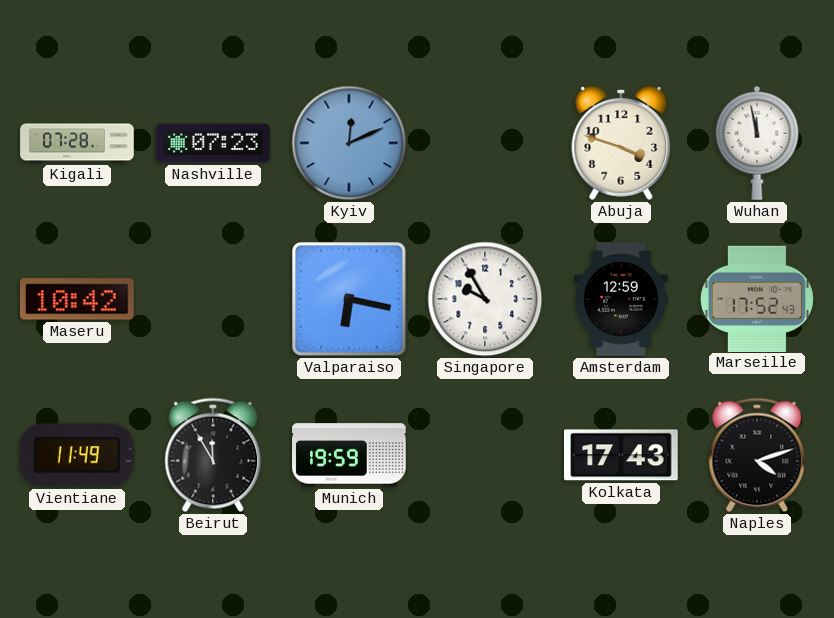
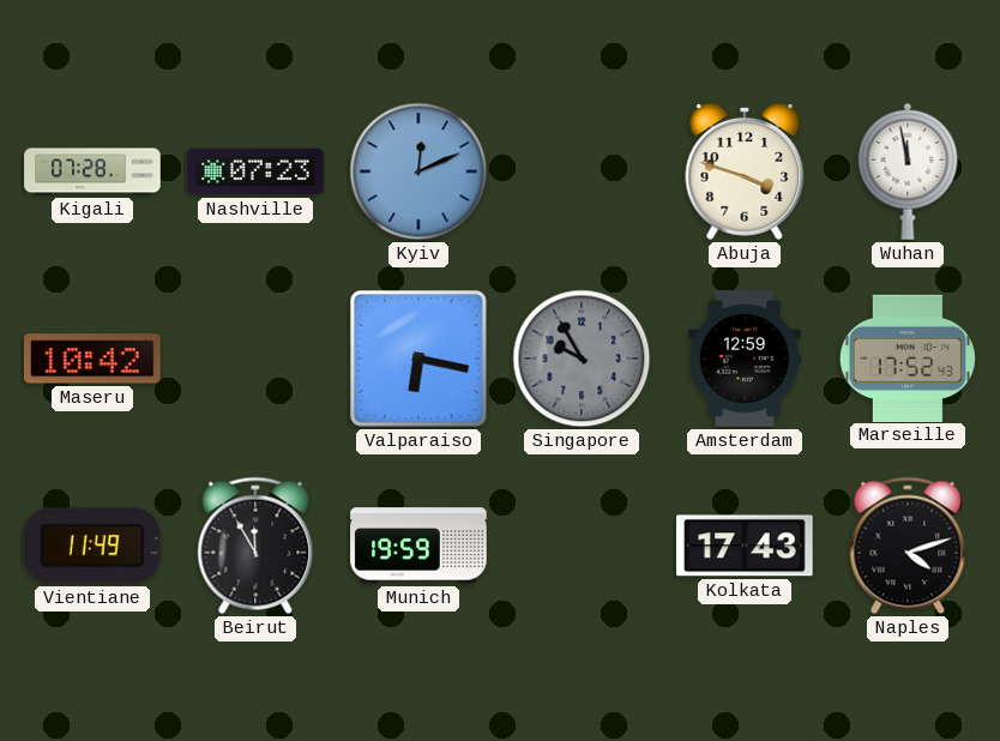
Singapore dial: white -> grey
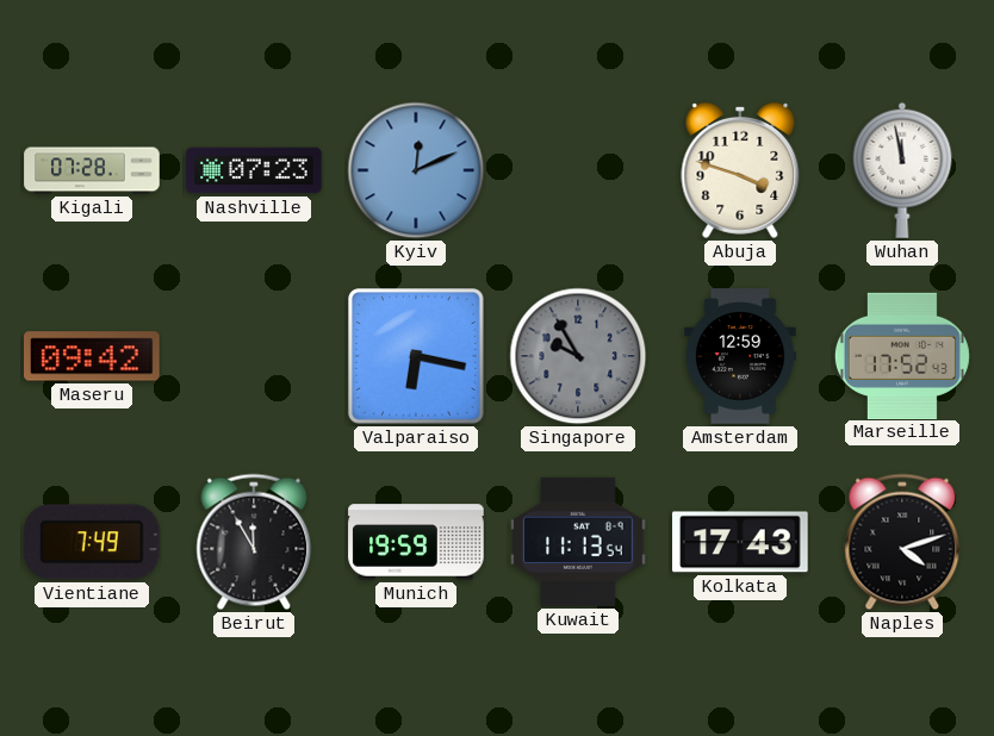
Maseru: 10:42 -> 09:42
Vientiane: 11:49 -> 7:49
Kuwait: none -> 11:13
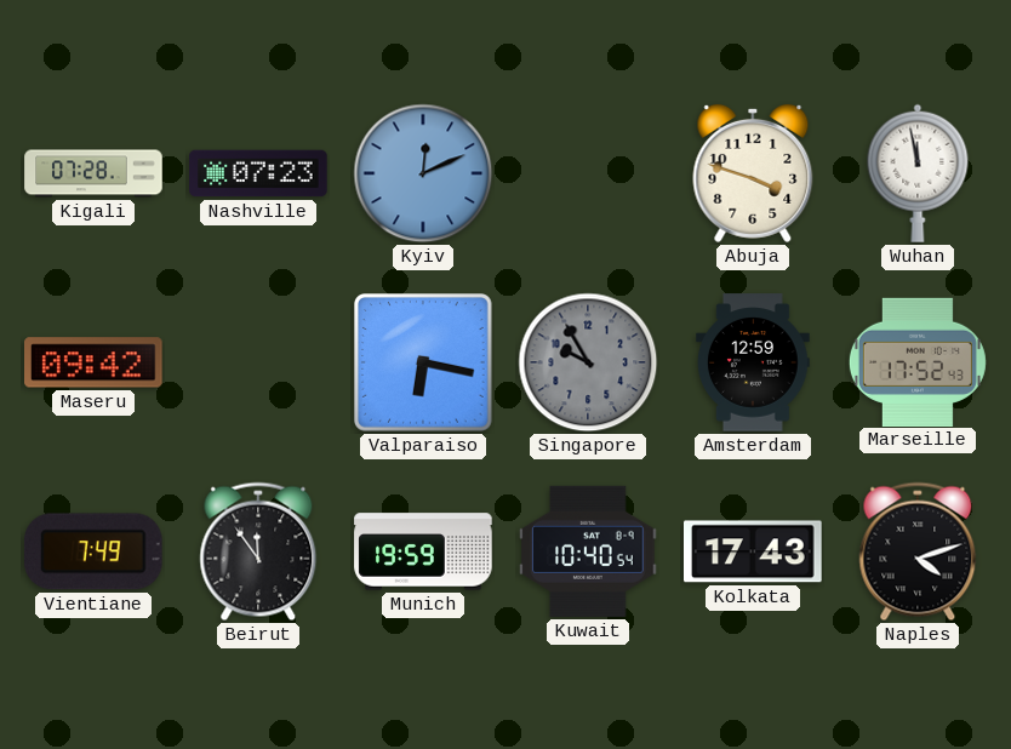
Beirut: 11:55 -> 11:54
Kuwait: 11:13 -> 10:40
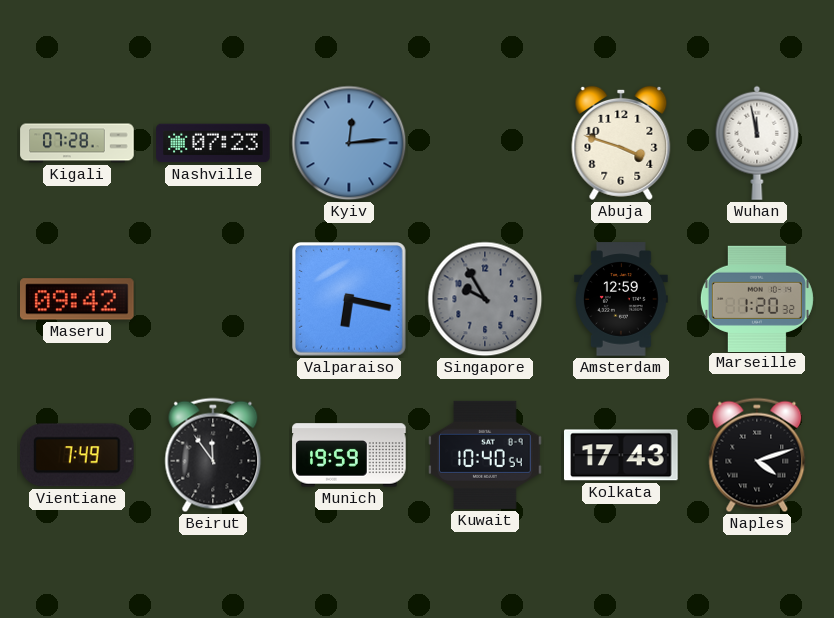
Kyiv: 12:11 -> 12:14
Marseille: 17:52 -> 1:20
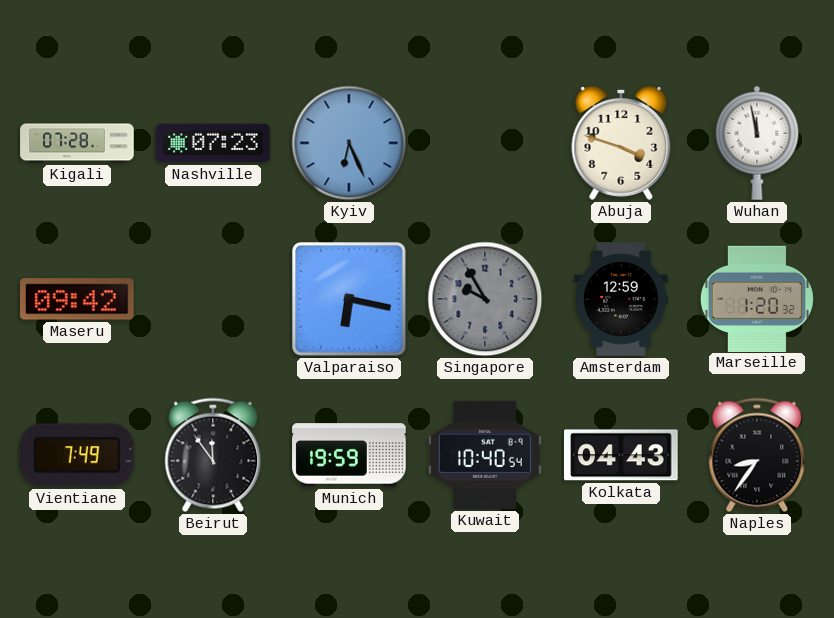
Kyiv: 12:14 -> 6:26
Kolkata: 17:43 -> 04:43
Naples: 4:12 -> 8:36
